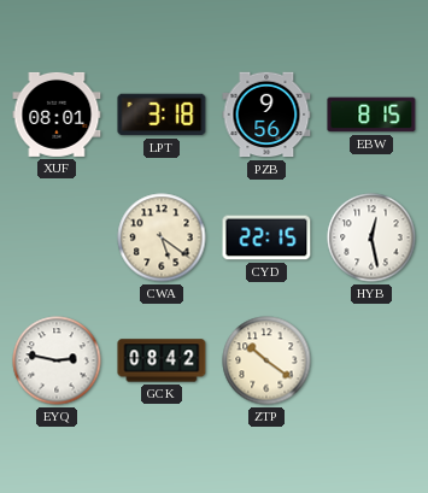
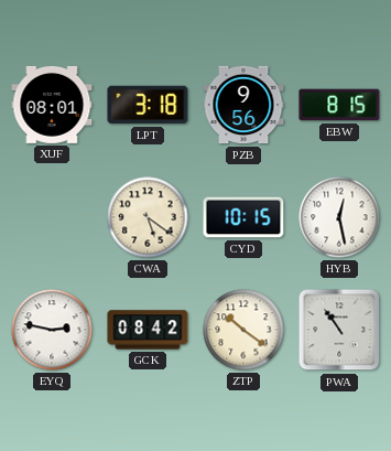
CYD: 22:15 -> 10:15
PWA: none -> 10:54
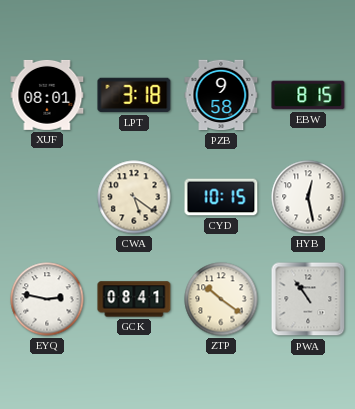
PZB: 9:56 -> 9:58
GCK: 08:42 -> 08:41
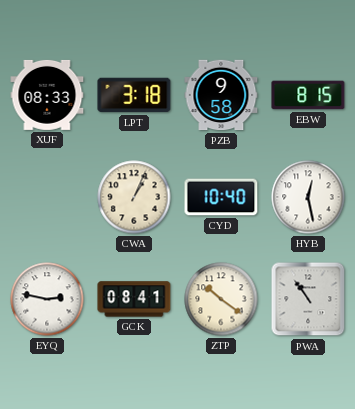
XUF: 08:01 -> 08:33
CWA: 5:21 -> 1:04
CYD: 10:15 -> 10:40
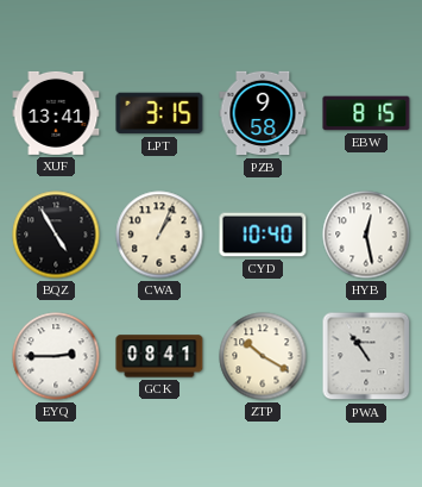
XUF: 08:33 -> 13:41
LPT: 3:18 -> 3:15
BQZ: none -> 4:55
EYQ: 2:47 -> 2:45
ZTP: 10:21 -> 10:20
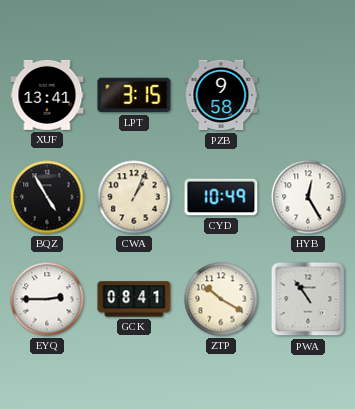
EBW: 8:15 -> none
CYD: 10:40 -> 10:49
HYB: 12:28 -> 12:25
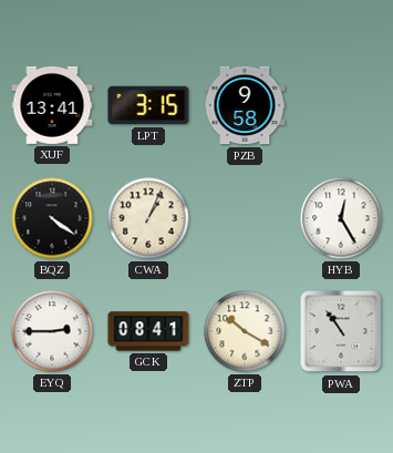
BQZ: 4:55 -> 4:21
CYD: 10:49 -> none
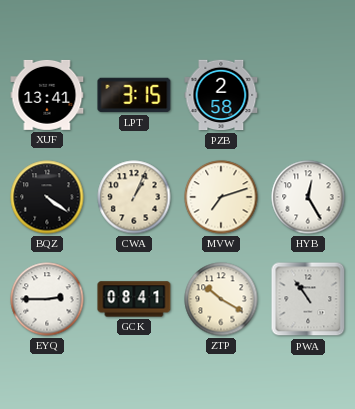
PZB: 9:58 -> 2:58
MVW: none -> 7:12
